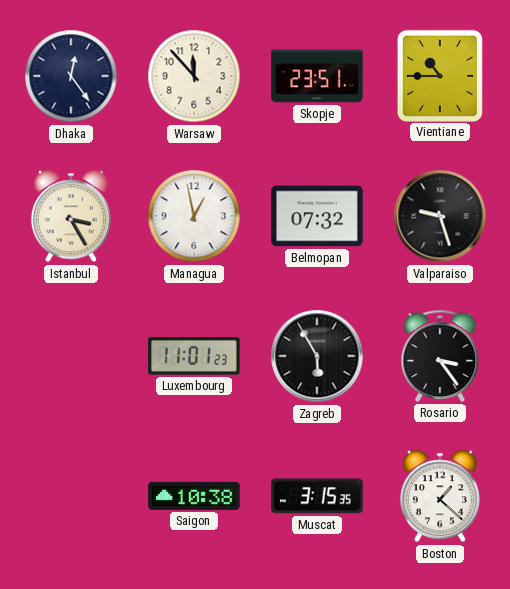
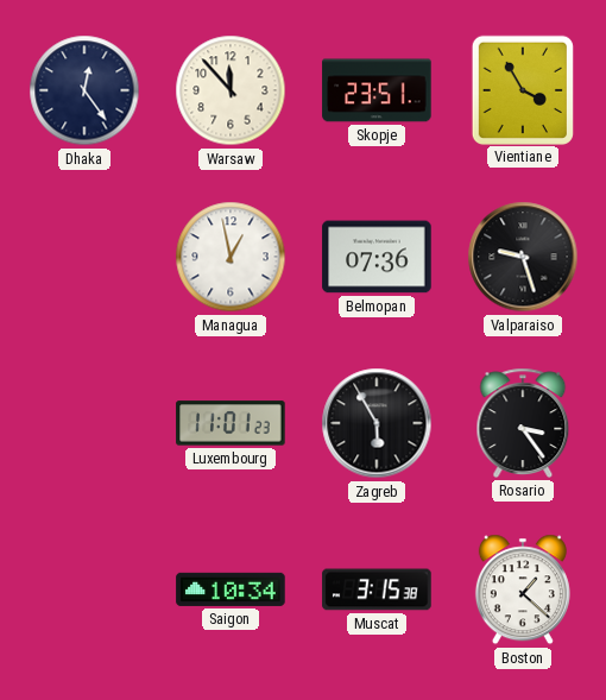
Vientiane: 10:45 -> 3:55
Istanbul: 3:25 -> none
Belmopan: 07:32 -> 07:36
Saigon: 10:38 -> 10:34
Muscat: 3:15:35 -> 3:15:38
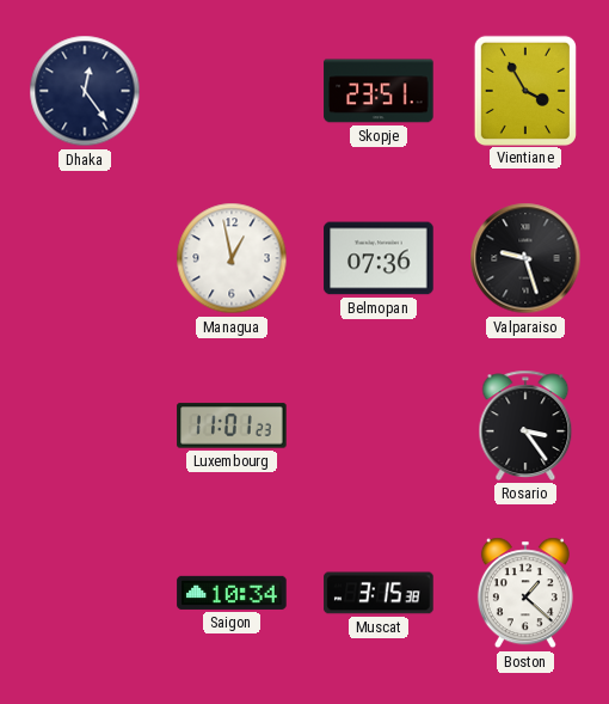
Warsaw: 11:53 -> none
Zagreb: 5:55 -> none
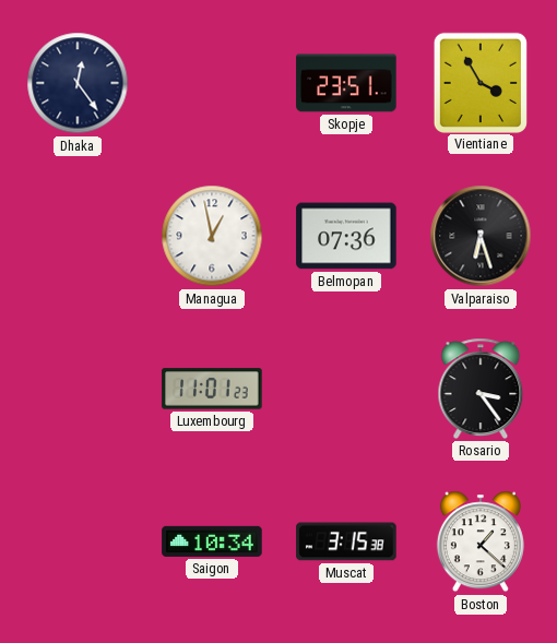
Valparaiso: 9:27 -> 6:27
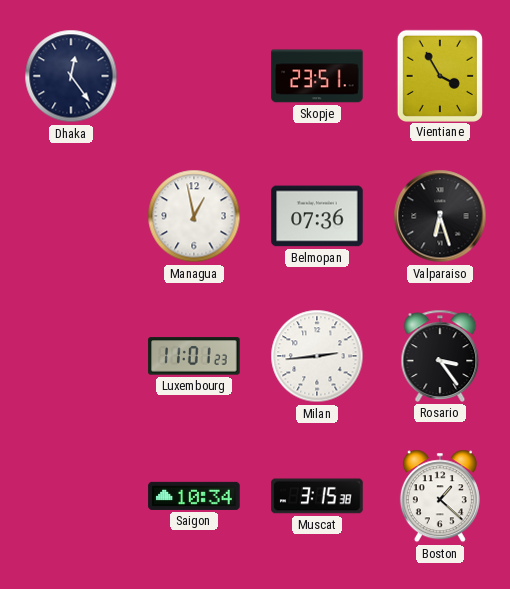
Milan: none -> 2:44
